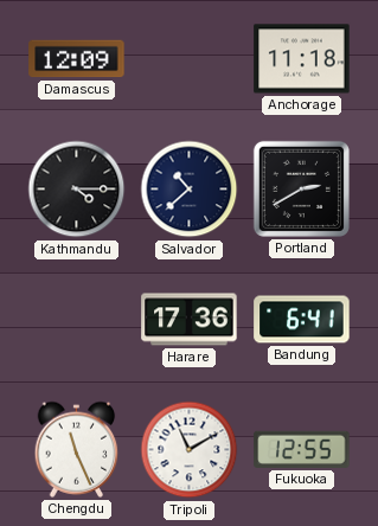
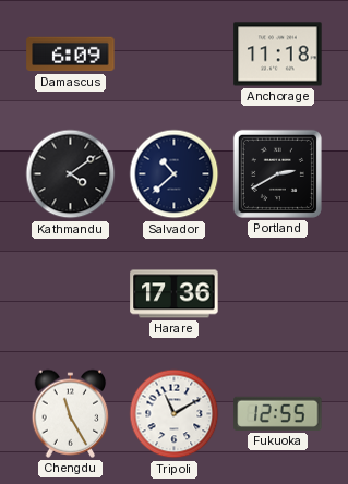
Damascus: 12:09 -> 6:09
Kathmandu: 4:15 -> 4:09
Bandung: 6:41 -> none
Chengdu: 11:26 -> 11:25
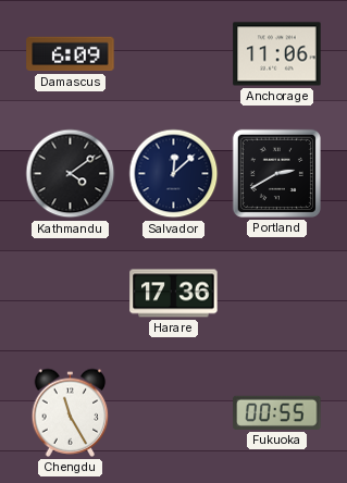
Anchorage: 11:18 -> 11:06
Salvador: 10:38 -> 12:08
Tripoli: 11:10 -> none
Fukuoka: 12:55 -> 00:55
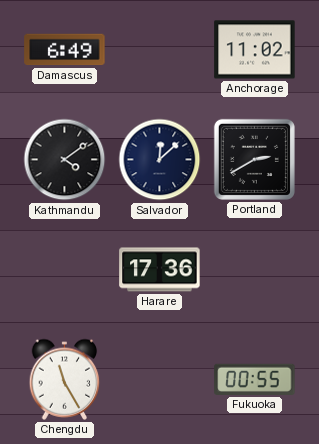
Damascus: 6:09 -> 6:49
Anchorage: 11:06 -> 11:02
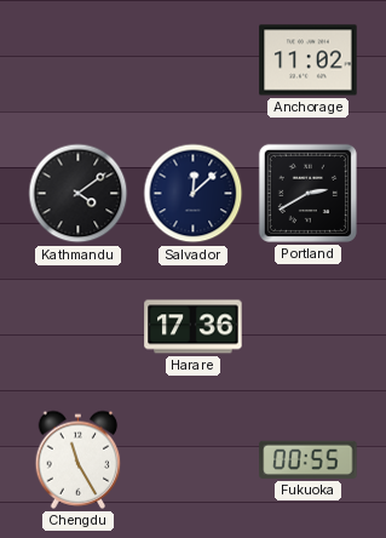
Damascus: 6:49 -> none
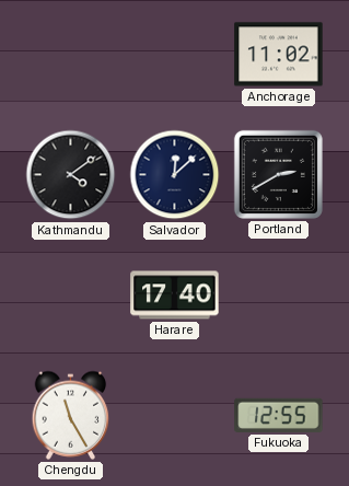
Harare: 17:36 -> 17:40
Fukuoka: 00:55 -> 12:55
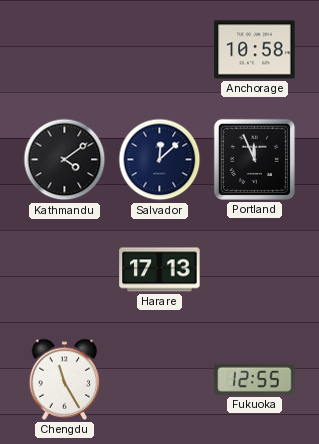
Anchorage: 11:02 -> 10:58
Portland: 2:40 -> 11:56
Harare: 17:40 -> 17:13
